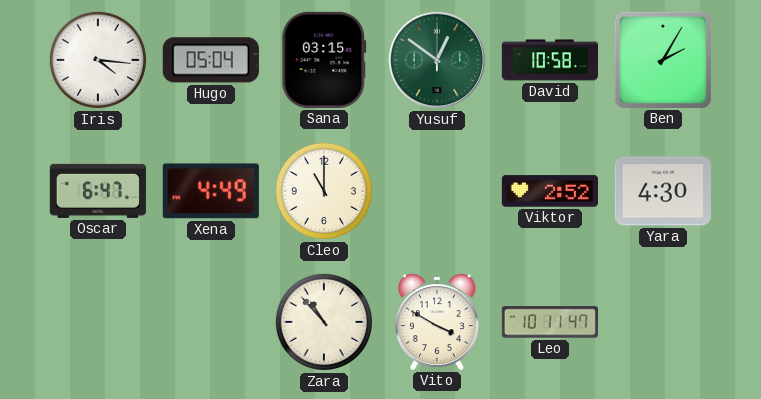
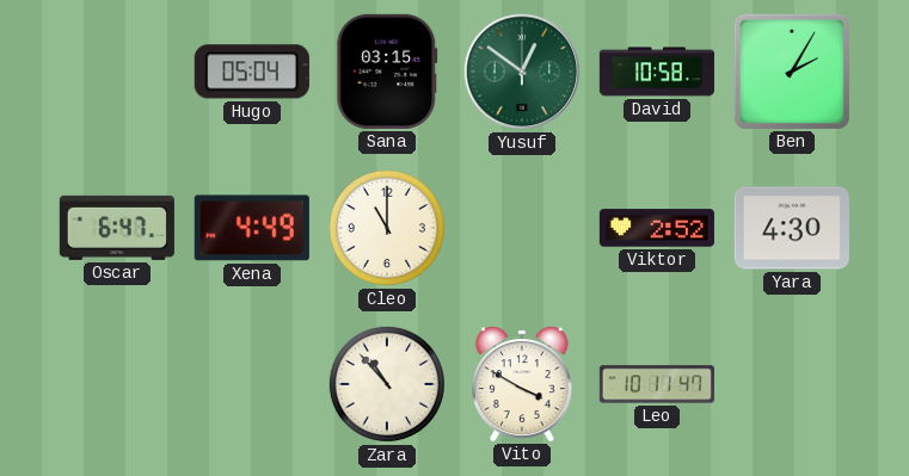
Iris: 4:16 -> none
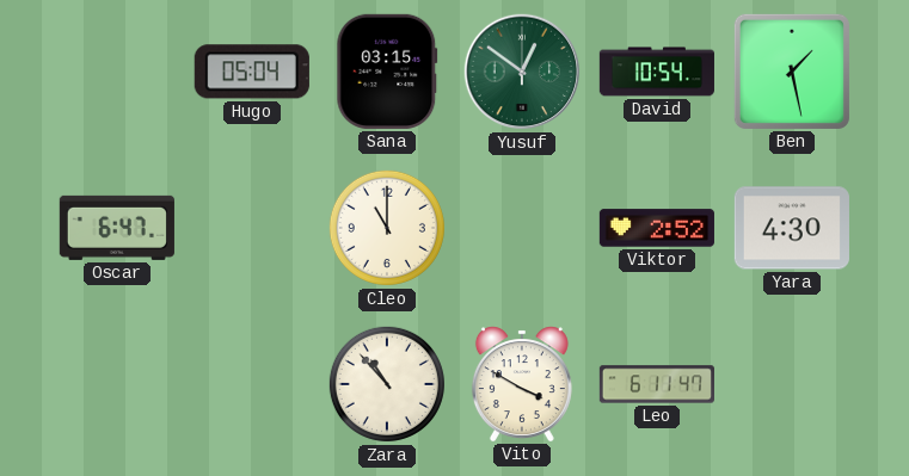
David: 10:58 -> 10:54
Ben: 2:05 -> 1:28
Xena: 4:49 -> none
Leo: 10:11 -> 6:11
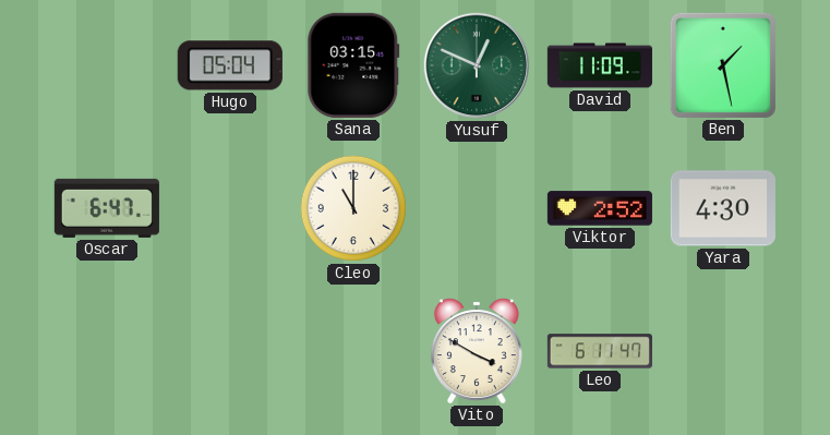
Yusuf: 12:51 -> 12:49
David: 10:54 -> 11:09
Zara: 10:53 -> none
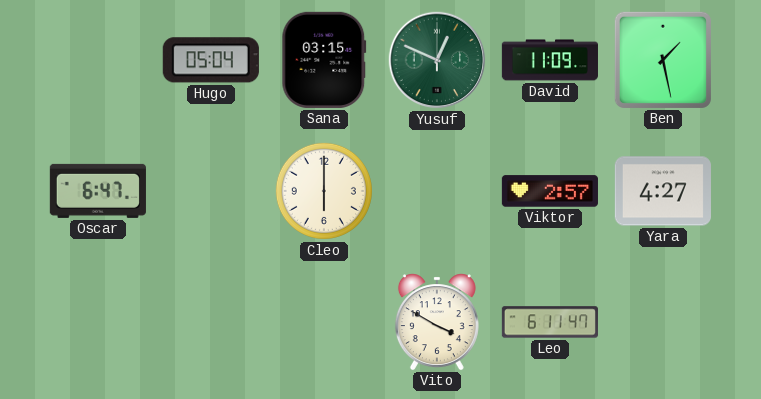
Cleo: 11:00 -> 6:00
Viktor: 2:52 -> 2:57
Yara: 4:30 -> 4:27
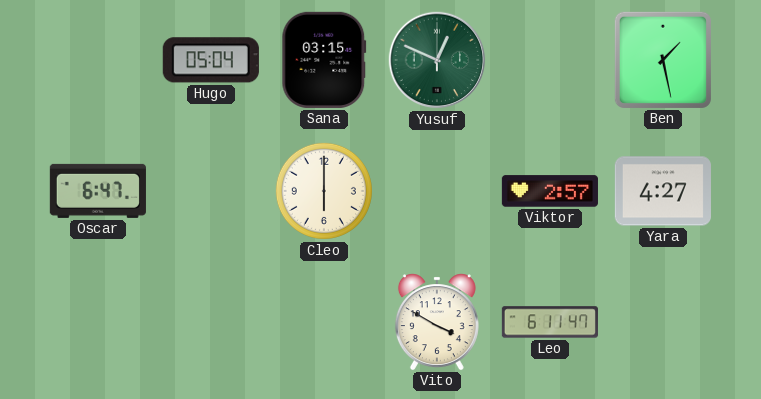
David: 11:09 -> none
